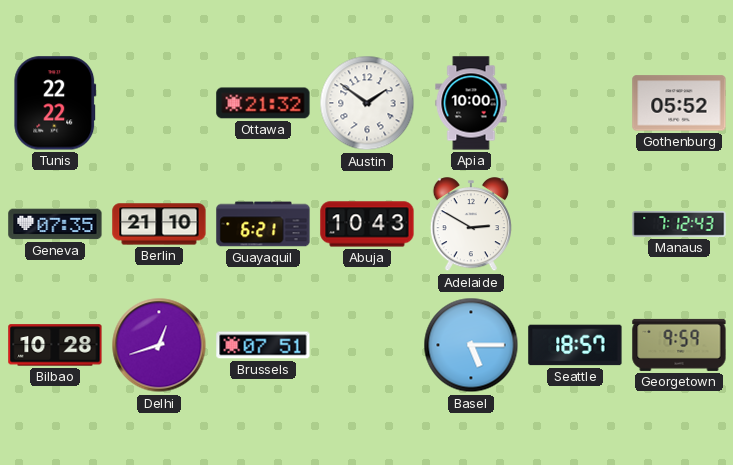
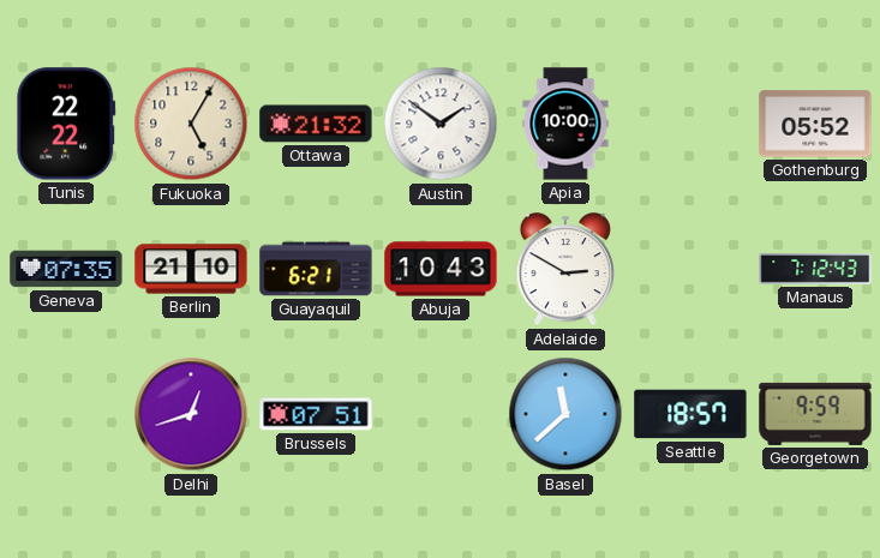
Fukuoka: none -> 5:05
Bilbao: 10:28 -> none
Basel: 5:15 -> 11:38
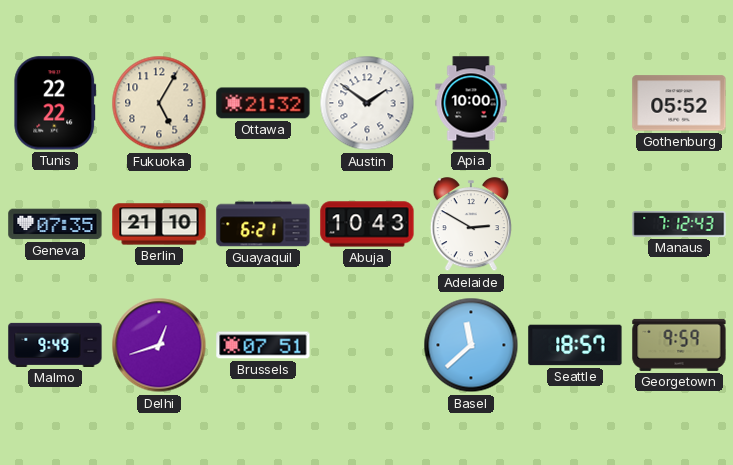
Malmo: none -> 9:49
